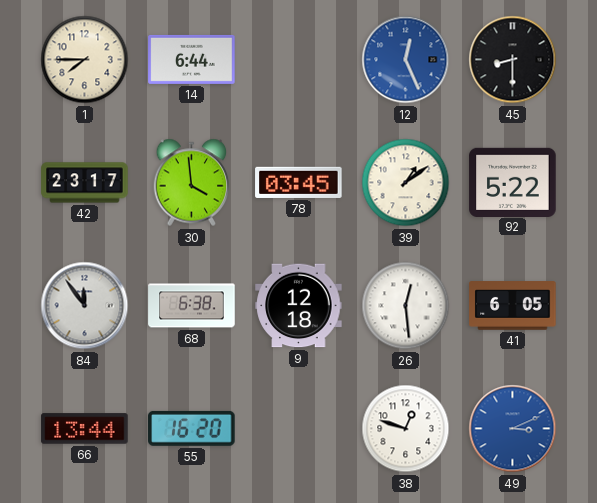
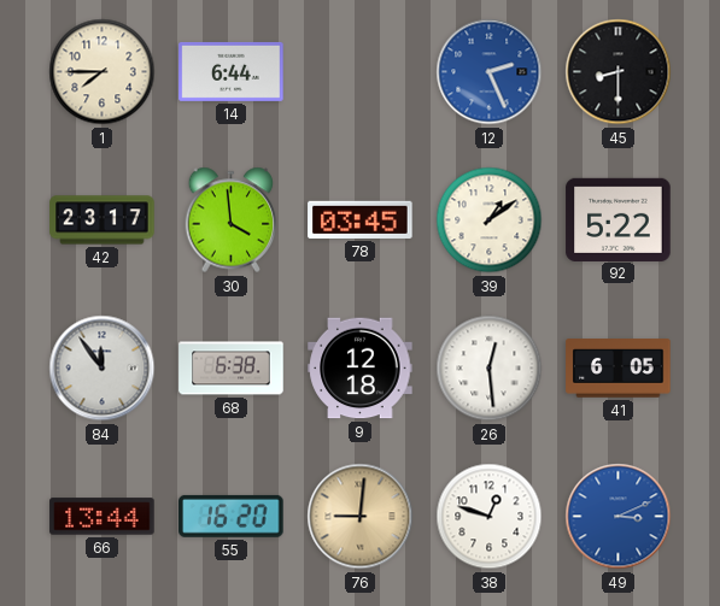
12: 12:26 -> 2:26
76: none -> 9:01
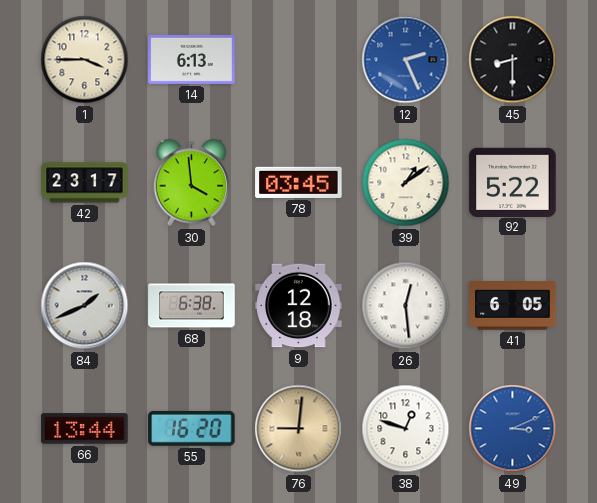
1: 7:45 -> 3:45
14: 6:44 -> 6:13
84: 11:54 -> 1:41
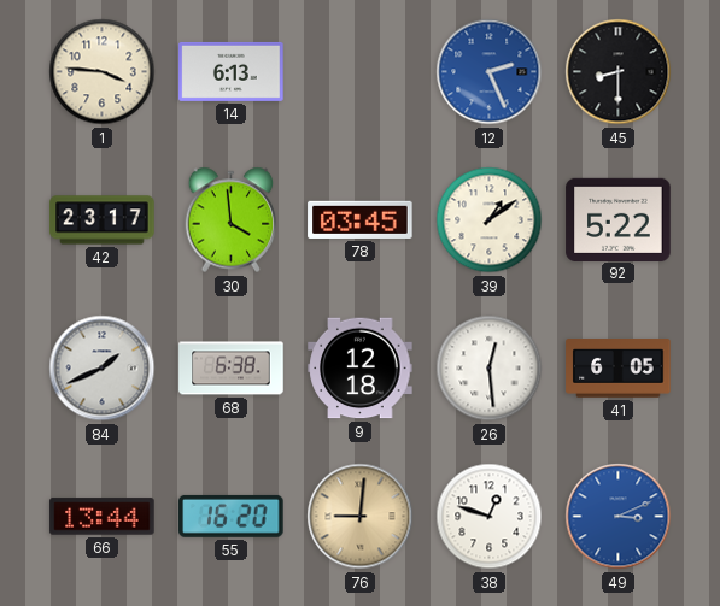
1: 3:45 -> 3:46
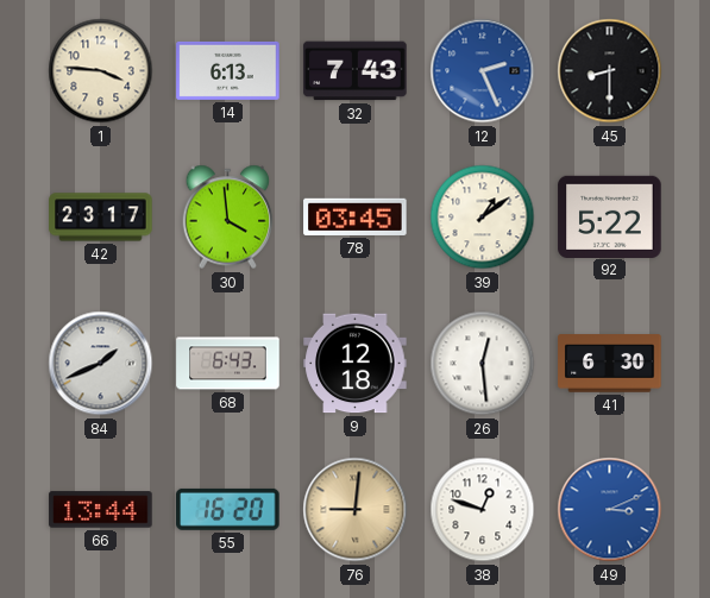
32: none -> 7:43
68: 6:38 -> 6:43
41: 6:05 -> 6:30
